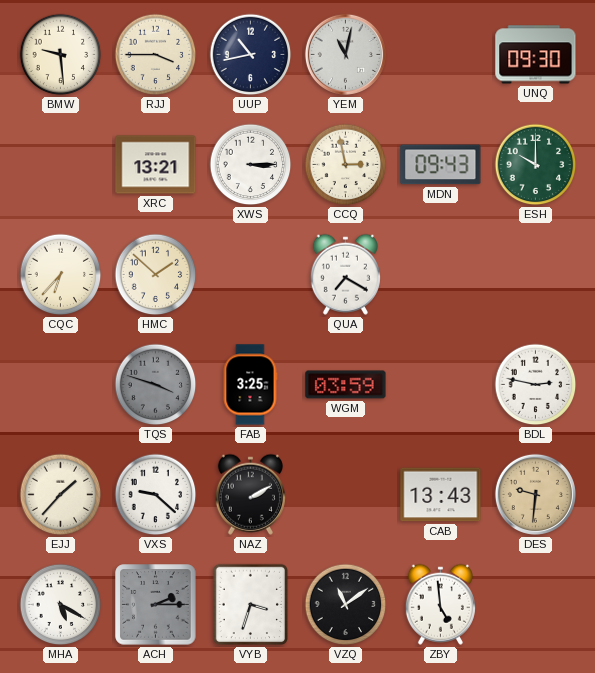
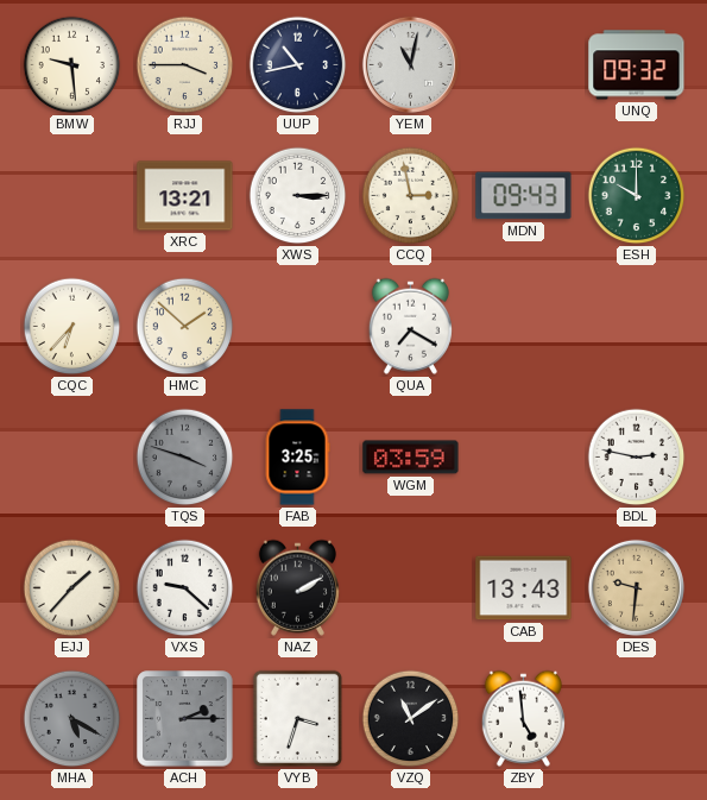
UNQ: 09:30 -> 09:32
MHA dial: white -> grey
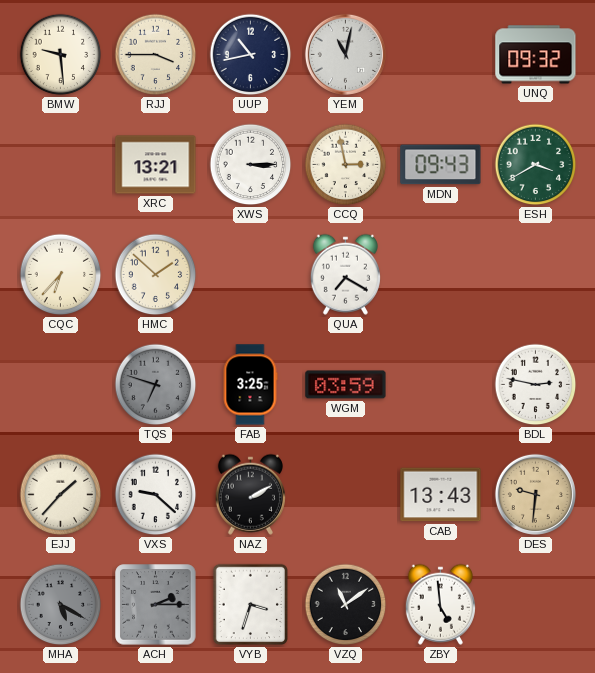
ESH: 10:00 -> 3:40
TQS: 3:48 -> 6:48
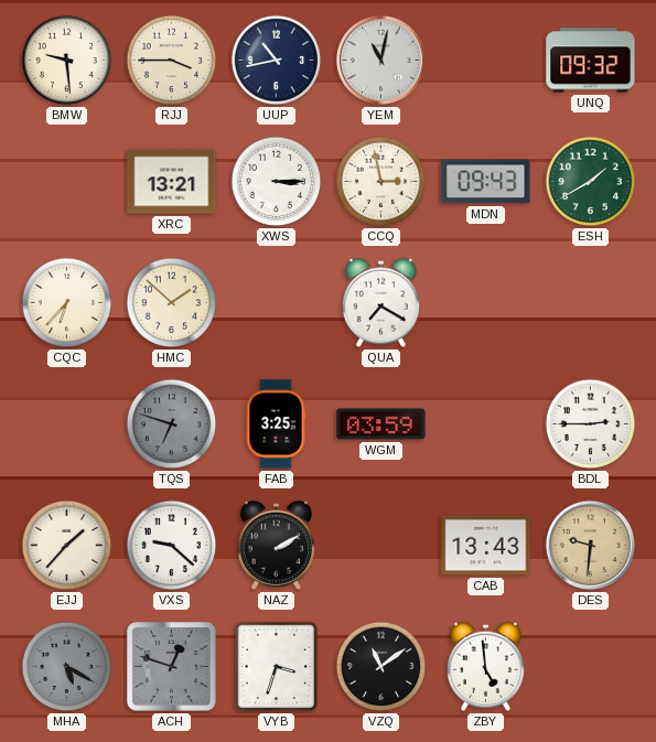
ESH: 3:40 -> 1:40
BDL: 2:47 -> 2:45
ACH: 2:15 -> 12:48
